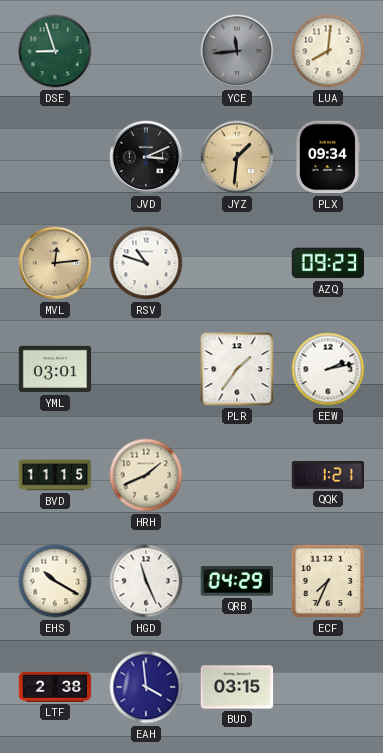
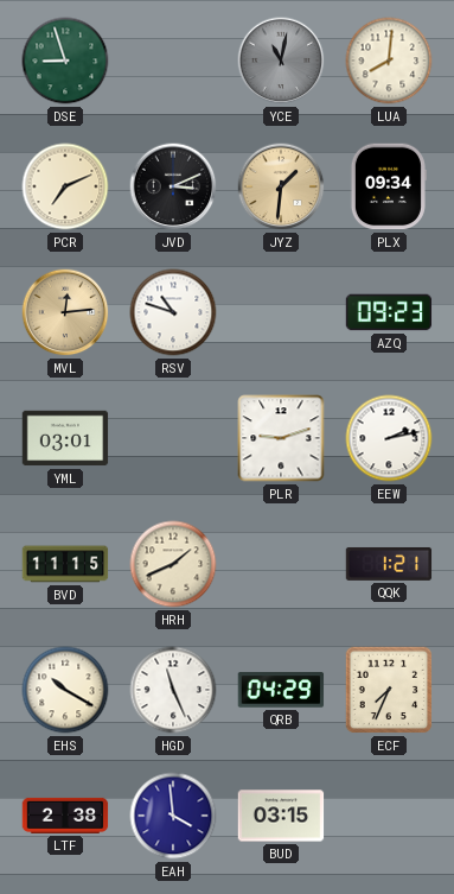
YCE: 11:44 -> 11:02
PCR: none -> 7:11
PLR: 1:36 -> 9:12
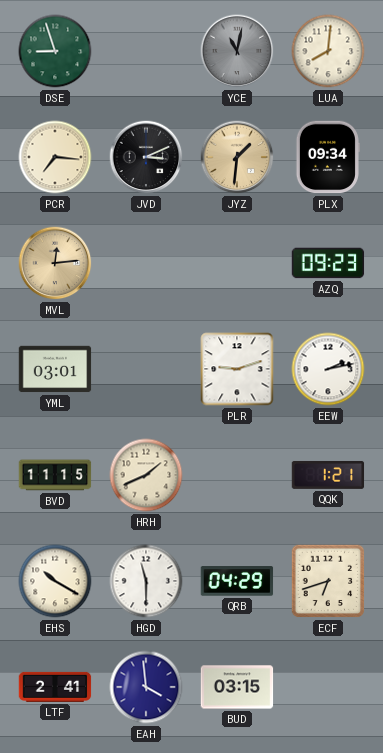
PCR: 7:11 -> 7:16
RSV: 10:48 -> none
HGD: 11:26 -> 11:30
ECF: 7:34 -> 6:42
LTF: 2:38 -> 2:41
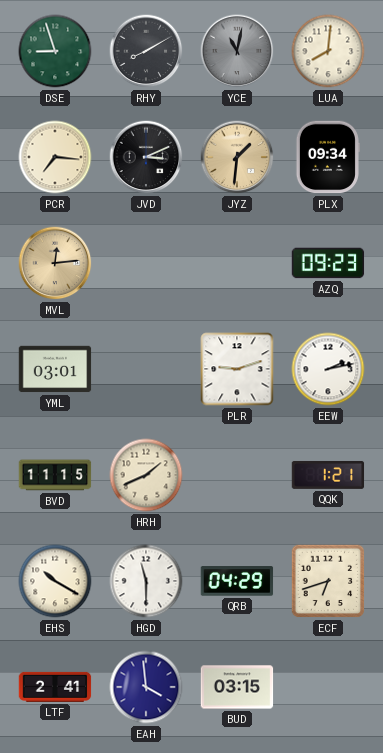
RHY: none -> 8:10
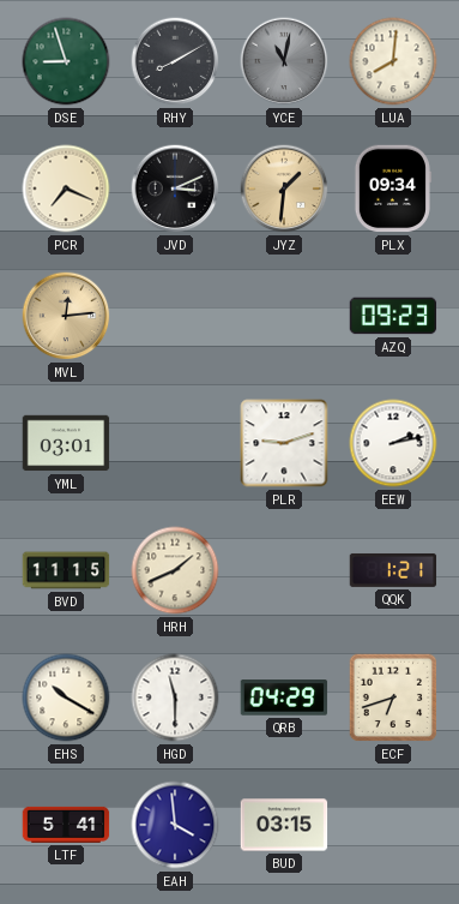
PCR: 7:16 -> 7:19
LTF: 2:41 -> 5:41
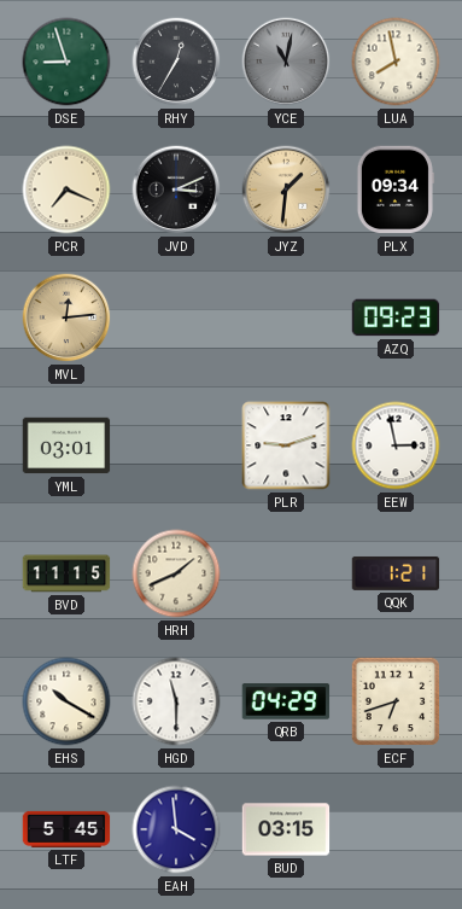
RHY: 8:10 -> 12:35
LUA: 8:01 -> 7:58
EEW: 2:13 -> 2:58
LTF: 5:41 -> 5:45
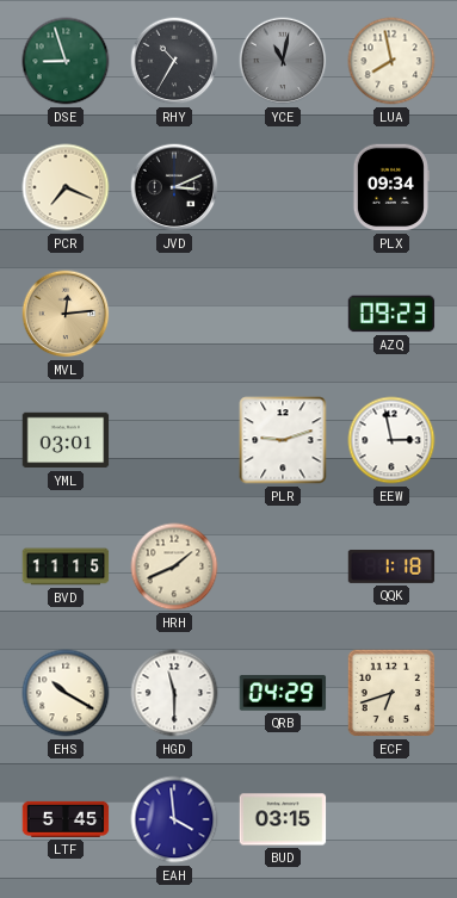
RHY: 12:35 -> 10:35
JYZ: 1:31 -> none
QQK: 1:21 -> 1:18
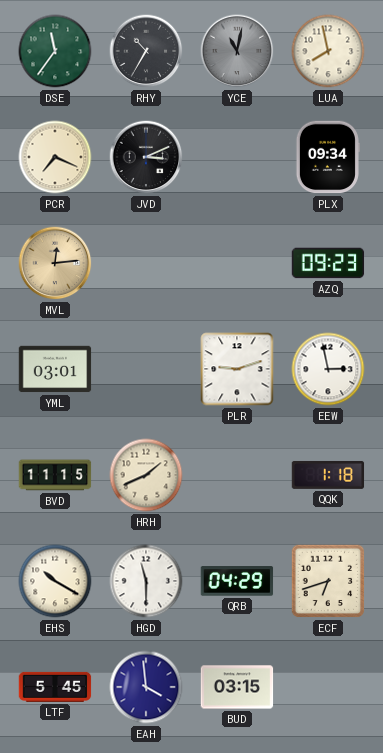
DSE: 8:57 -> 11:36
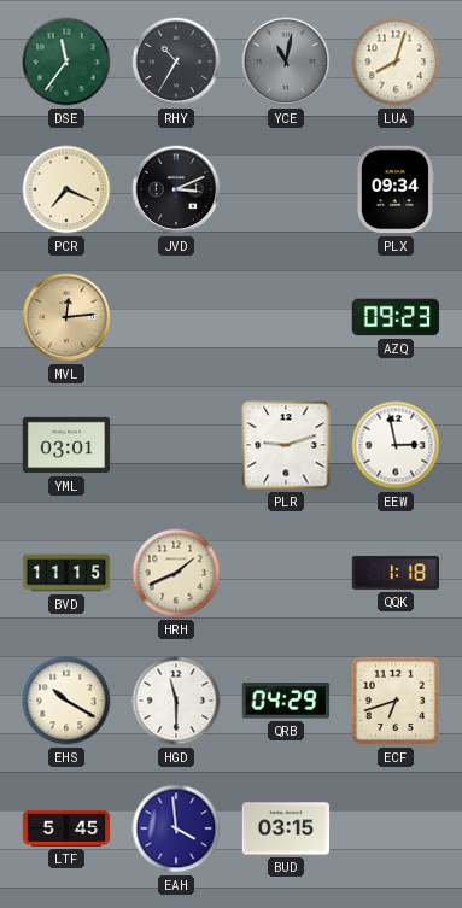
LUA: 7:58 -> 8:03
